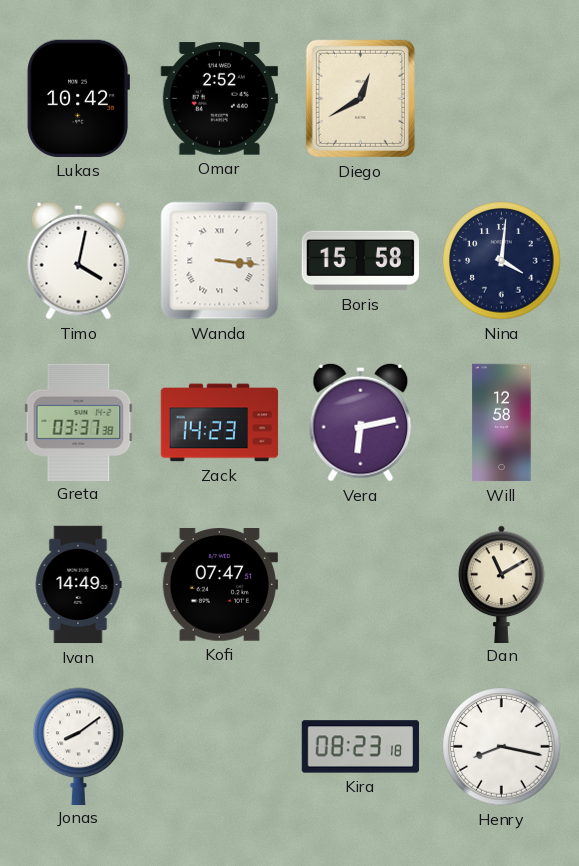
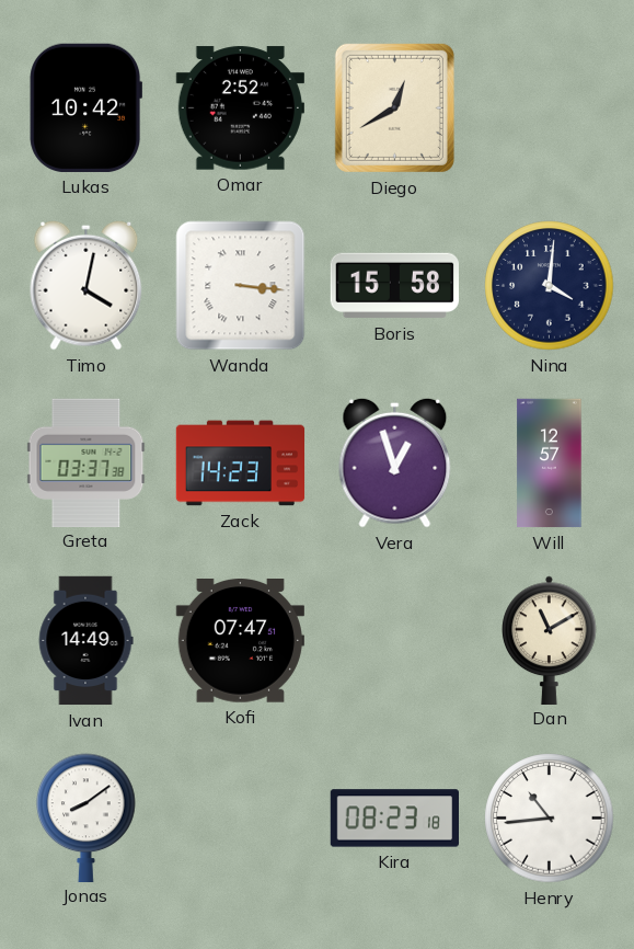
Vera: 6:13 -> 12:57
Will: 12:58 -> 12:57
Henry: 8:17 -> 10:44
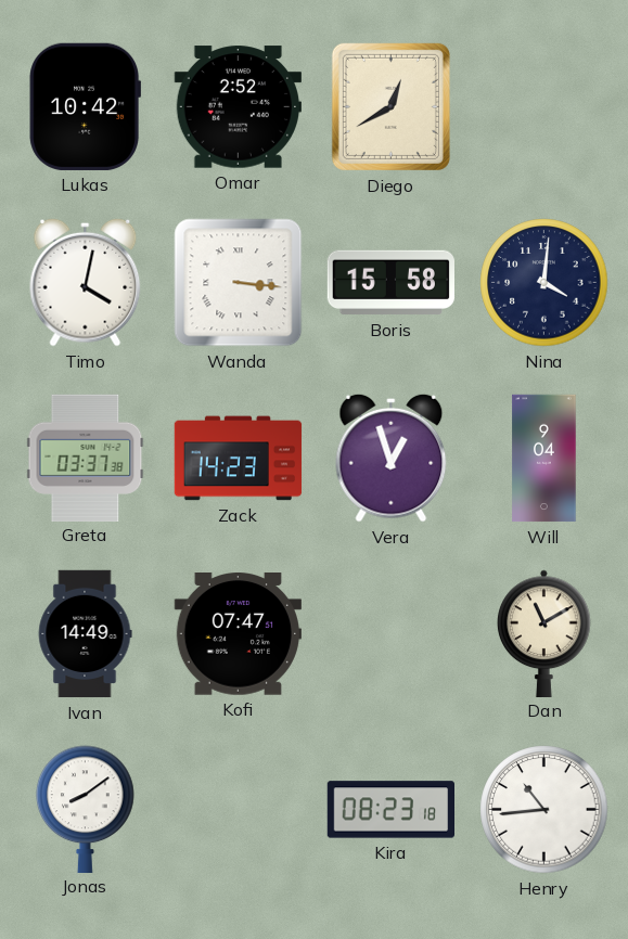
Will: 12:57 -> 9:04
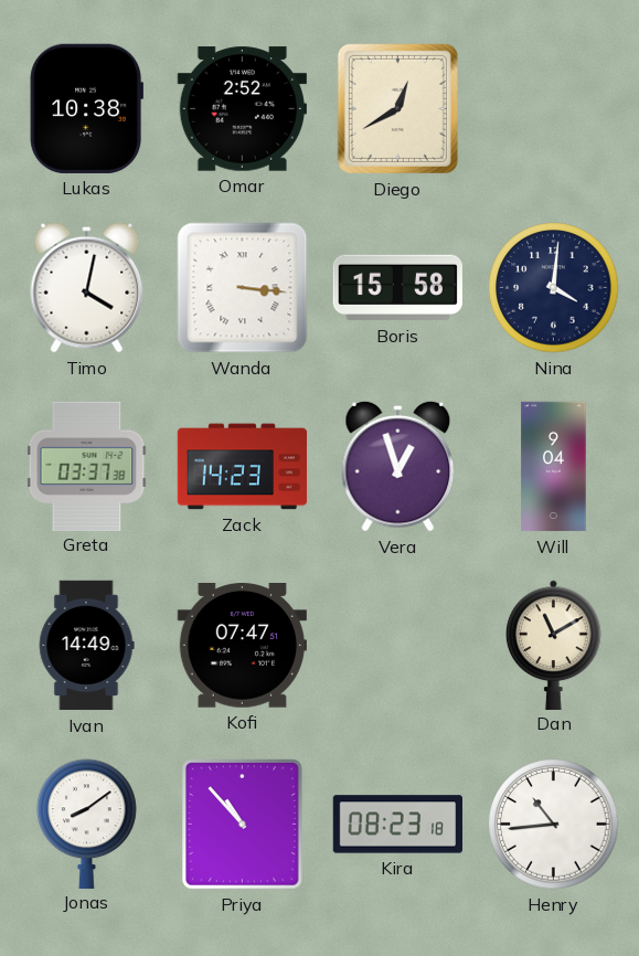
Lukas: 10:42 -> 10:38
Priya: none -> 10:53
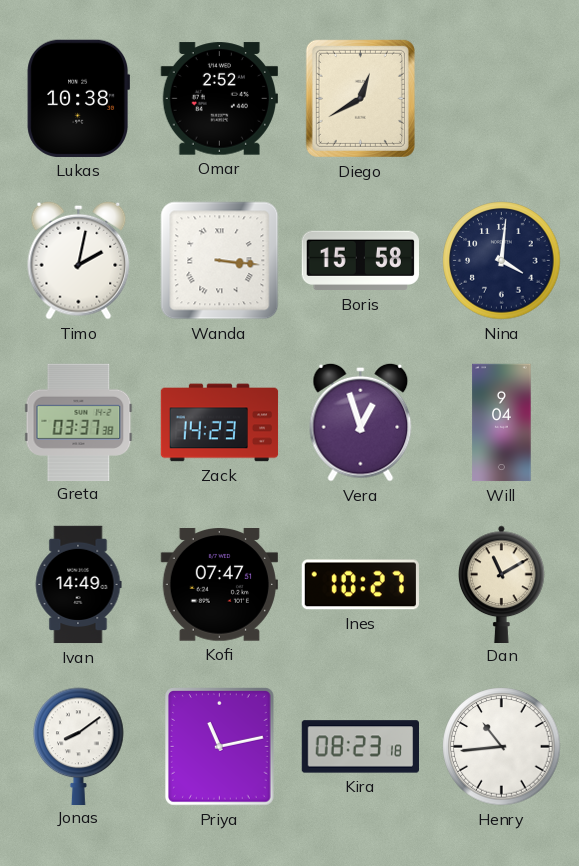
Timo: 4:02 -> 2:02
Ines: none -> 10:27
Priya: 10:53 -> 11:13
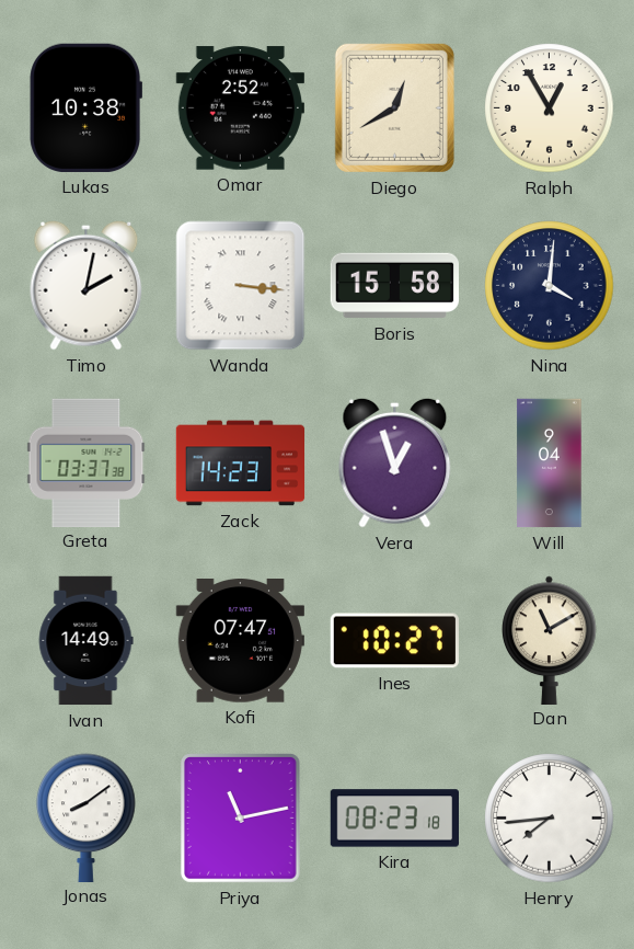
Ralph: none -> 12:55
Henry: 10:44 -> 7:44
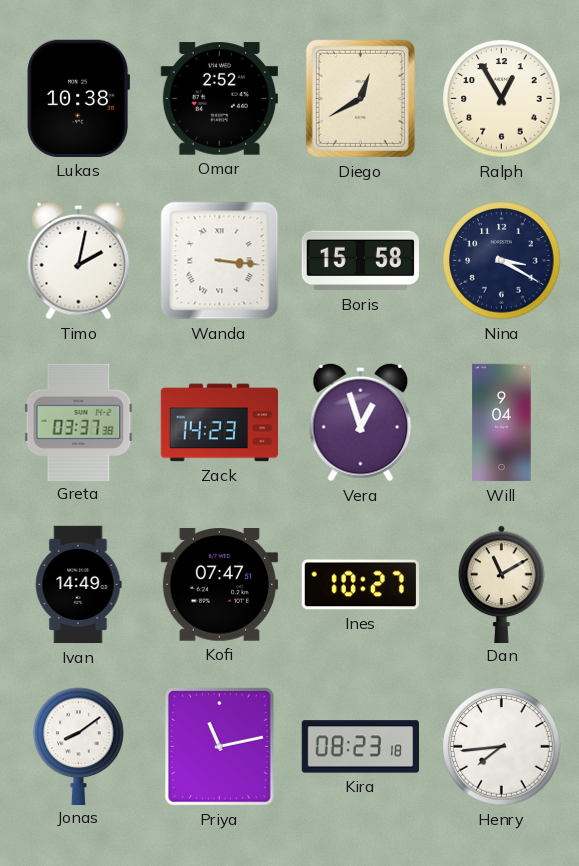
Nina: 4:01 -> 3:20
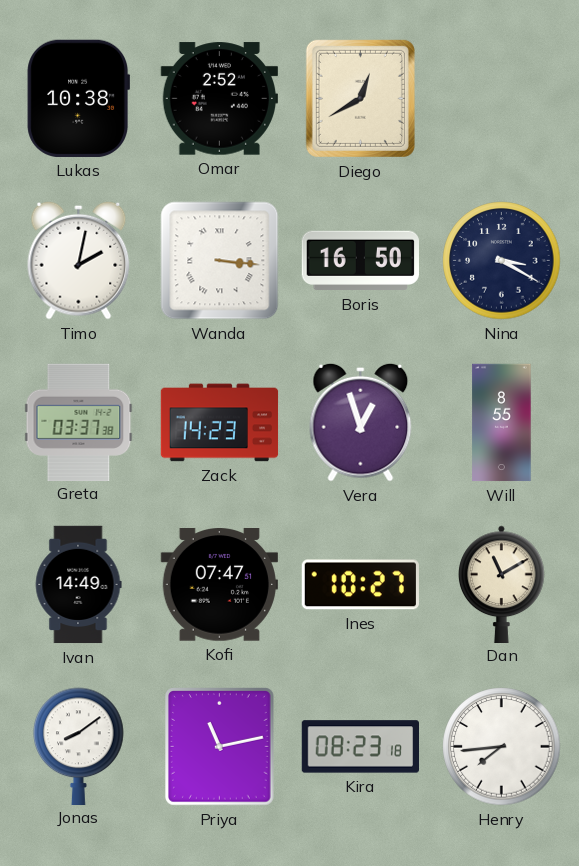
Ralph: 12:55 -> none
Boris: 15:58 -> 16:50
Will: 9:04 -> 8:55
